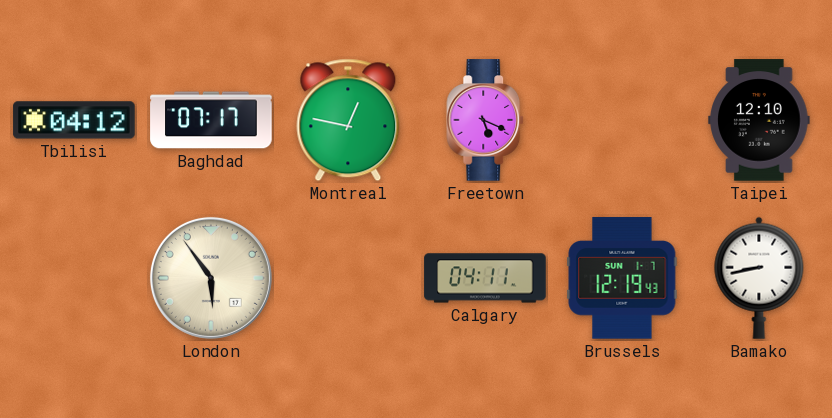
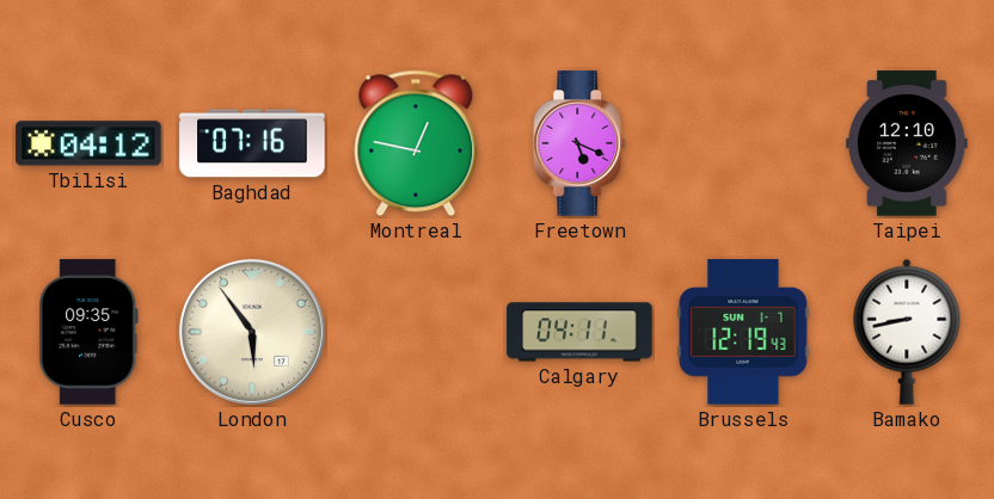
Baghdad: 07:17 -> 07:16
Cusco: none -> 09:35
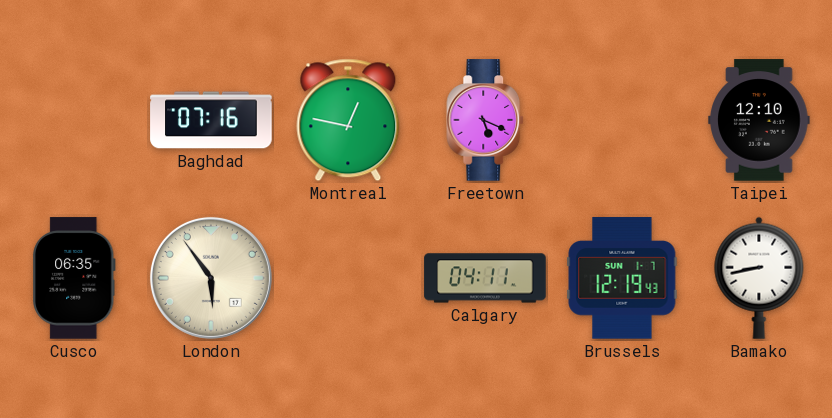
Tbilisi: 04:12 -> none
Cusco: 09:35 -> 06:35
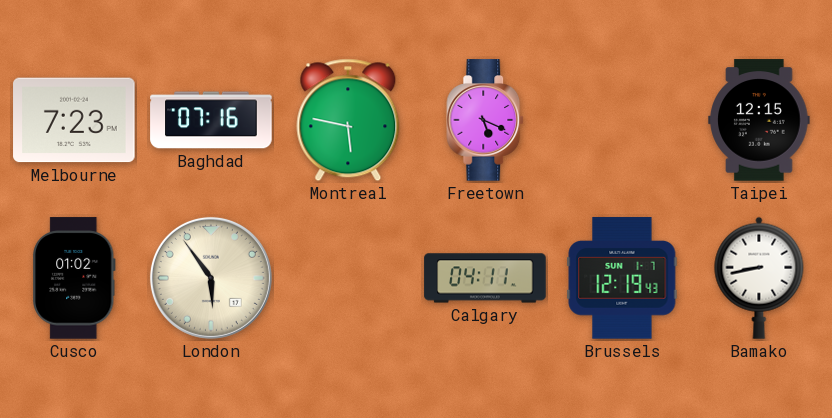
Melbourne: none -> 7:23
Montreal: 12:47 -> 5:47
Taipei: 12:10 -> 12:15
Cusco: 06:35 -> 01:02
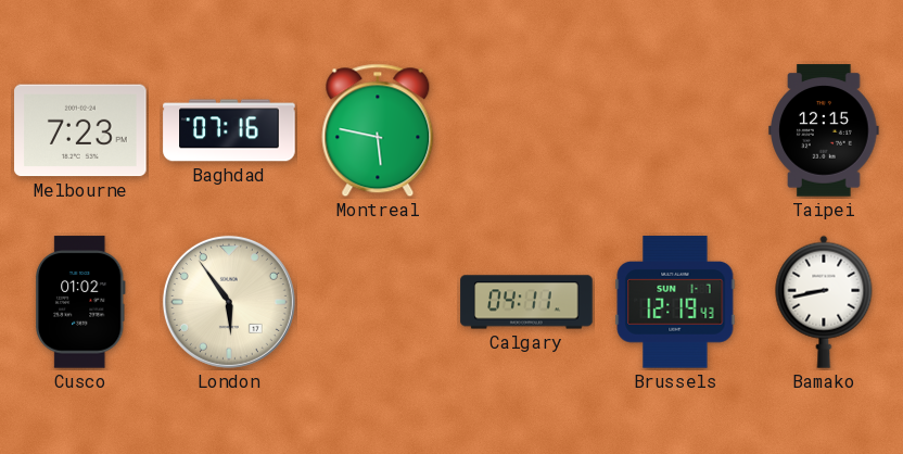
Freetown: 5:19 -> none
